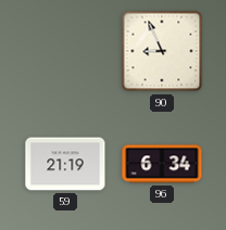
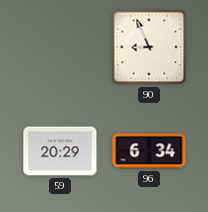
59: 21:19 -> 20:29
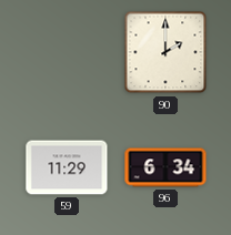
90: 8:56 -> 2:00
59: 20:29 -> 11:29
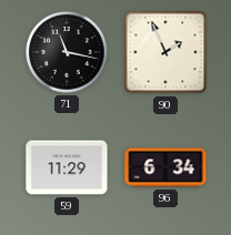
71: none -> 11:17
90: 2:00 -> 1:56
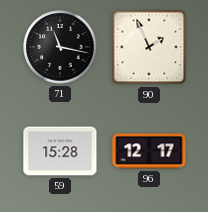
59: 11:29 -> 15:28
96: 6:34 -> 12:17
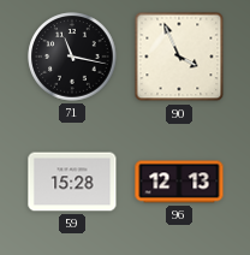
90: 1:56 -> 3:56
96: 12:17 -> 12:13
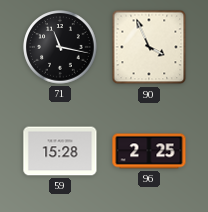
96: 12:13 -> 2:25
